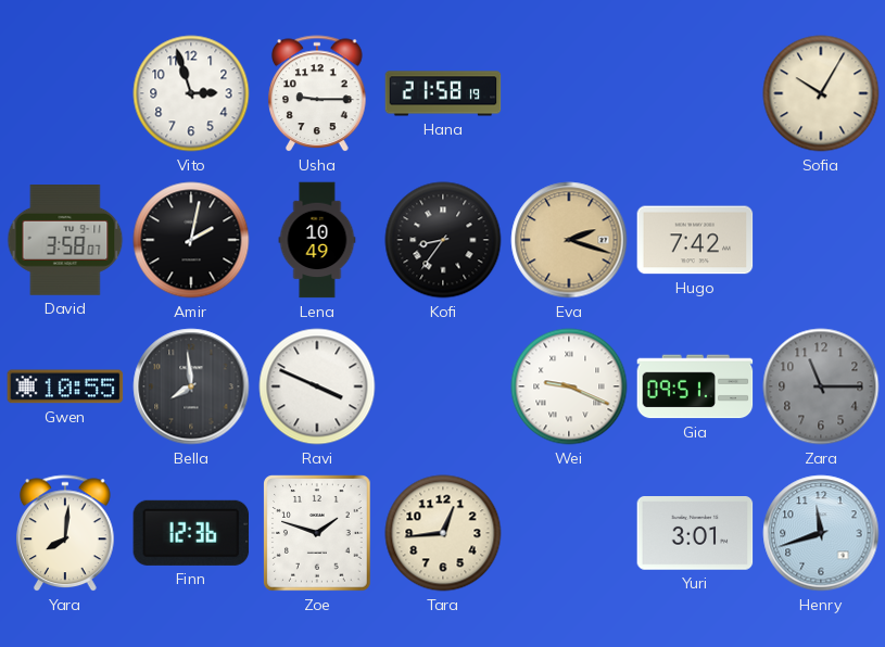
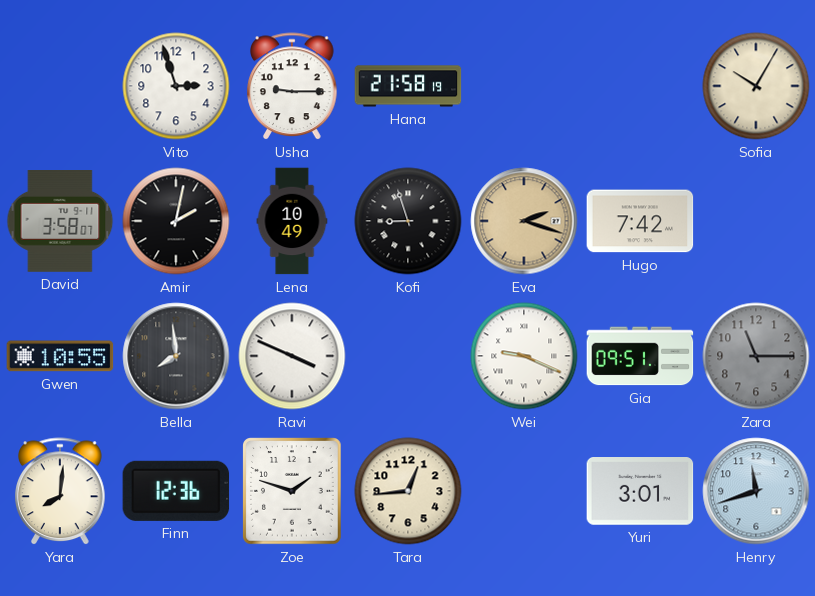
Kofi: 8:36 -> 8:57
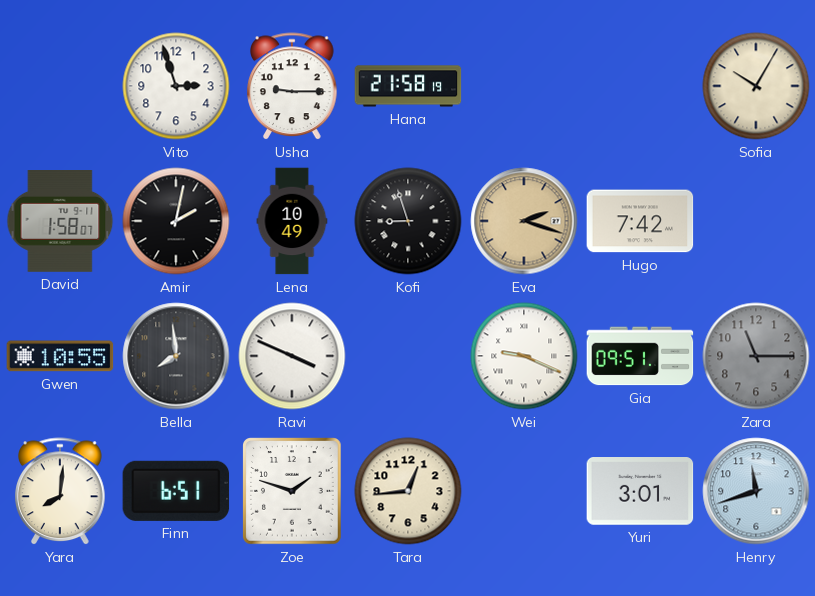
David: 3:58 -> 1:58
Finn: 12:36 -> 6:51
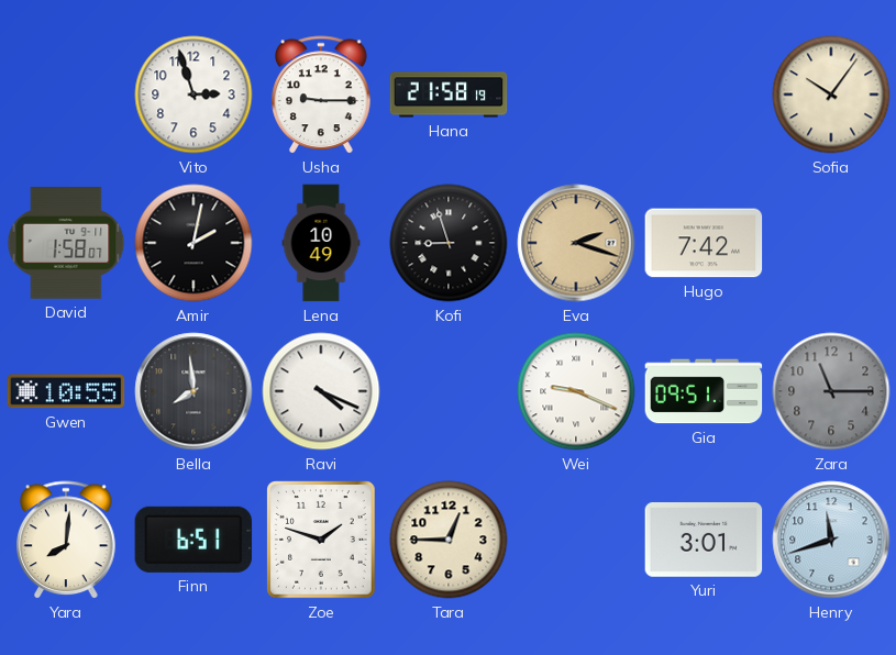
Sofia: 10:05 -> 10:06
Ravi: 3:49 -> 4:19
Tara: 12:44 -> 12:45
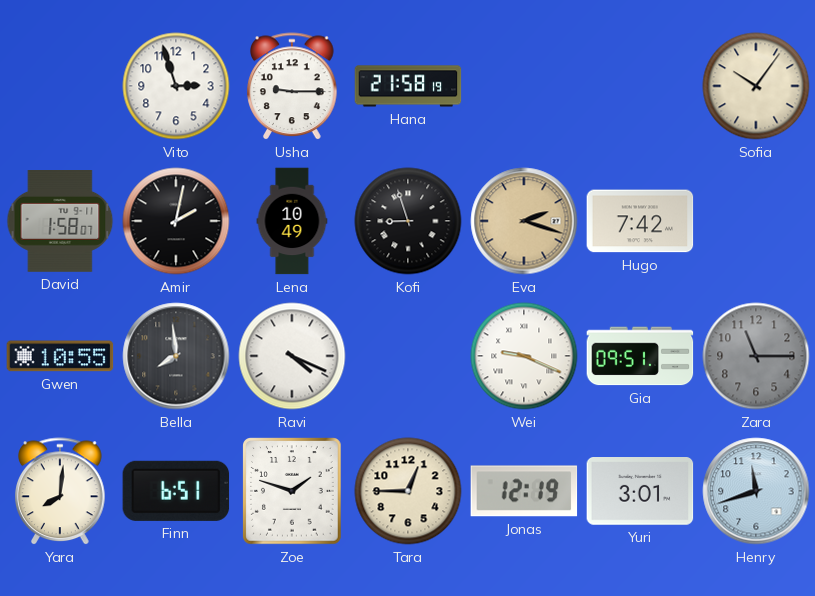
Jonas: none -> 12:19
